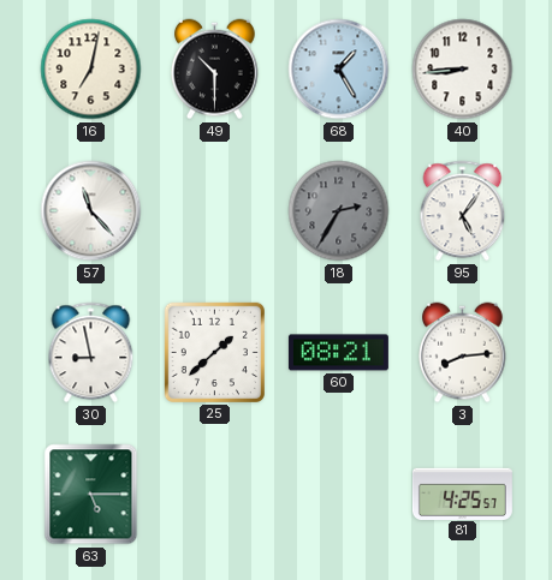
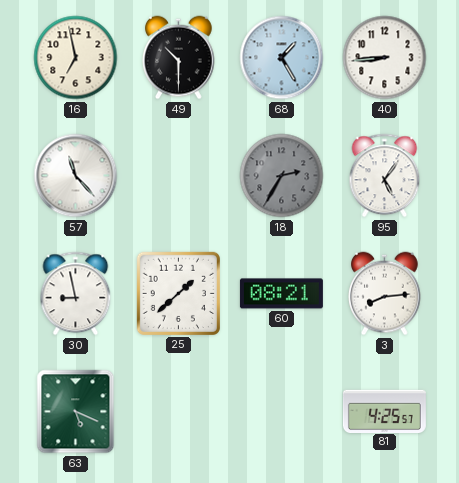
16: 7:02 -> 6:58
63: 5:15 -> 5:19
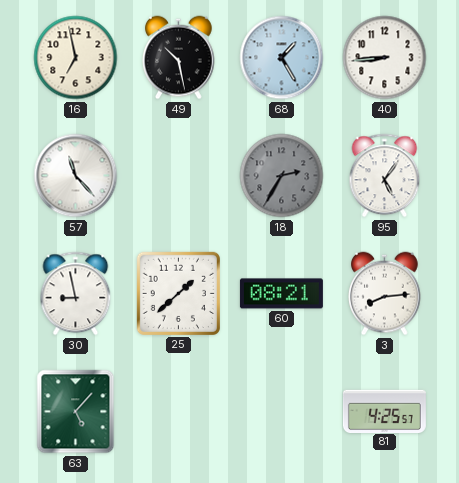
49: 10:30 -> 10:28
63: 5:19 -> 5:07
